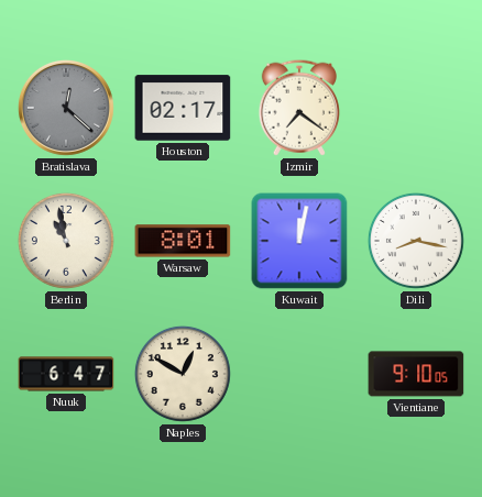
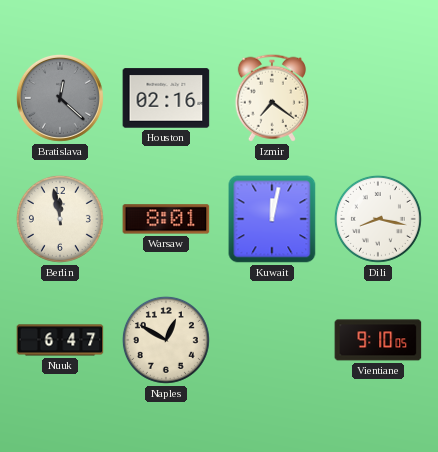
Houston: 02:17 -> 02:16
Berlin: 10:58 -> 11:58
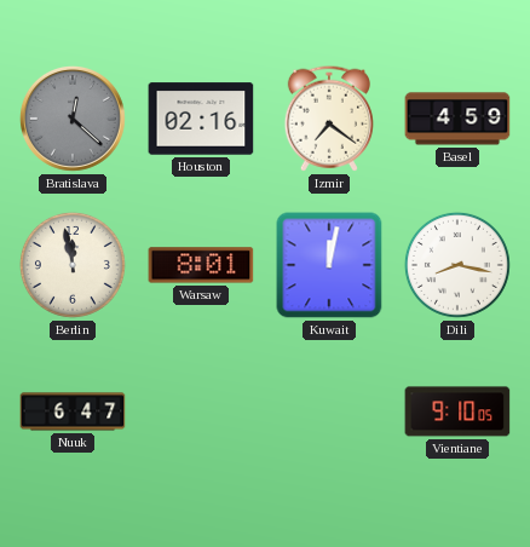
Basel: none -> 4:59
Naples: 12:50 -> none
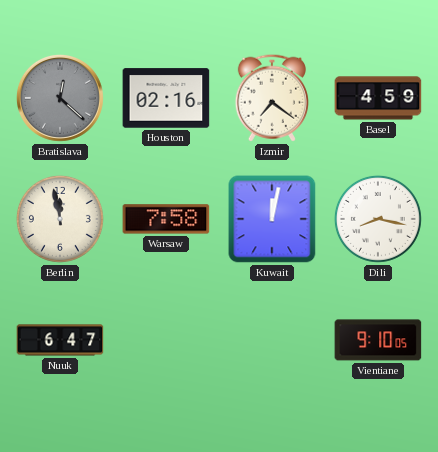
Warsaw: 8:01 -> 7:58
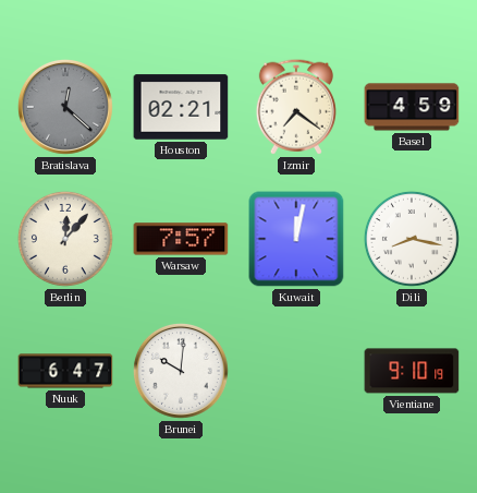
Houston: 02:16 -> 02:21
Berlin: 11:58 -> 12:07
Warsaw: 7:58 -> 7:57
Brunei: none -> 10:01
Vientiane: 9:10:05 -> 9:10:19
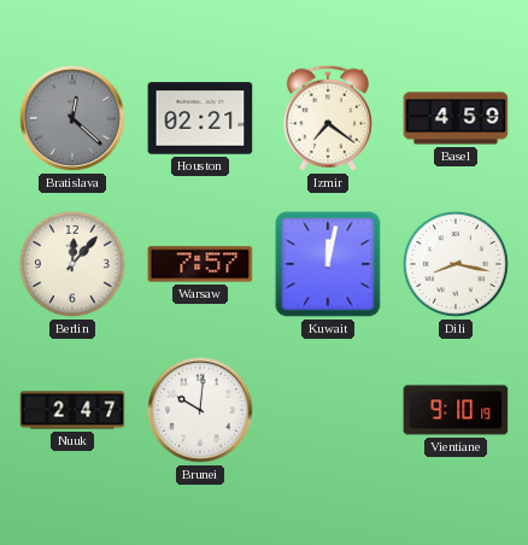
Nuuk: 6:47 -> 2:47
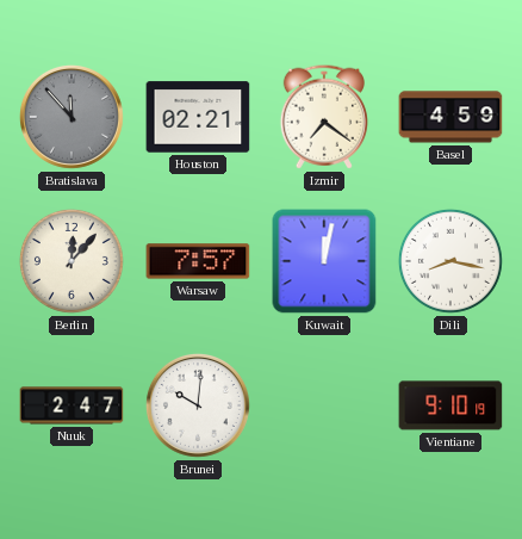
Bratislava: 12:22 -> 11:53
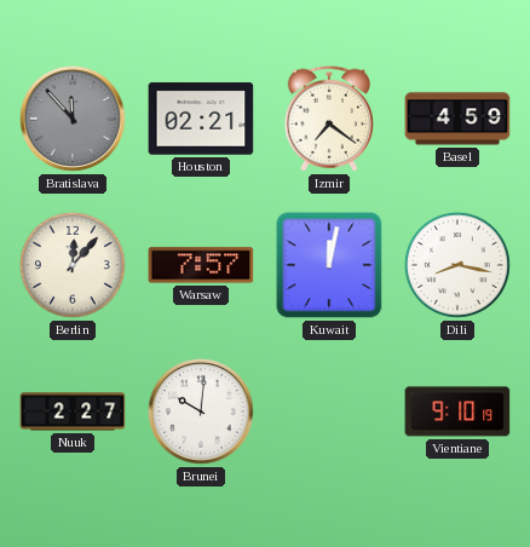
Nuuk: 2:47 -> 2:27
